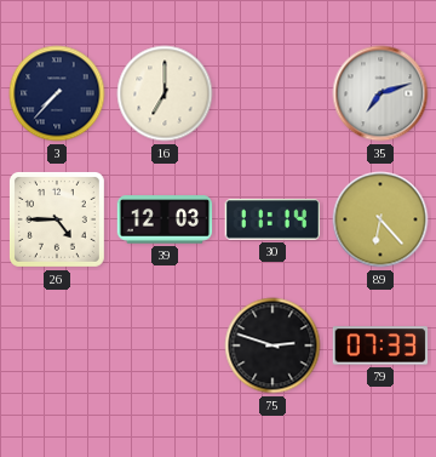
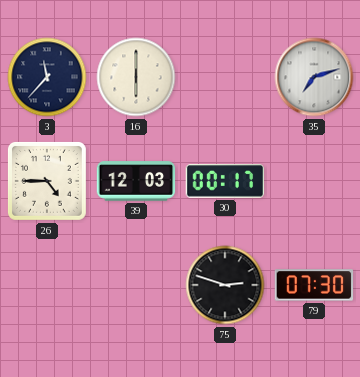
3: 7:37 -> 11:37
16: 7:00 -> 6:00
30: 11:14 -> 00:17
89: 6:23 -> none
79: 07:33 -> 07:30
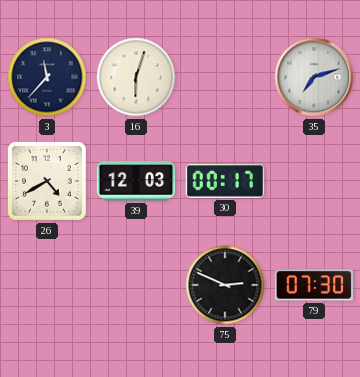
16: 6:00 -> 6:03
26: 4:45 -> 4:40
75: 2:48 -> 2:49
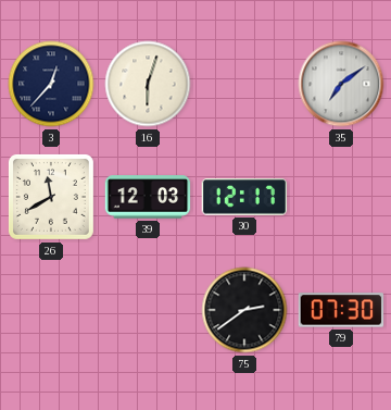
3: 11:37 -> 12:37
35: 7:12 -> 7:09
26: 4:40 -> 11:40
30: 00:17 -> 12:17
75: 2:49 -> 2:39
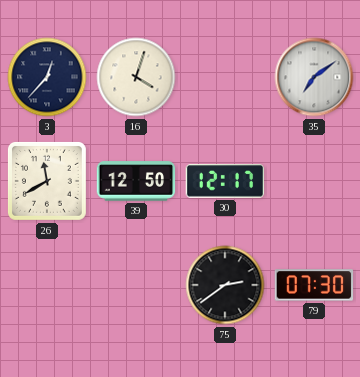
16: 6:03 -> 4:03
39: 12:03 -> 12:50
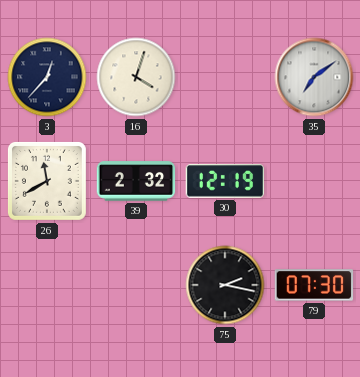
39: 12:50 -> 2:32
30: 12:17 -> 12:19
75: 2:39 -> 2:17
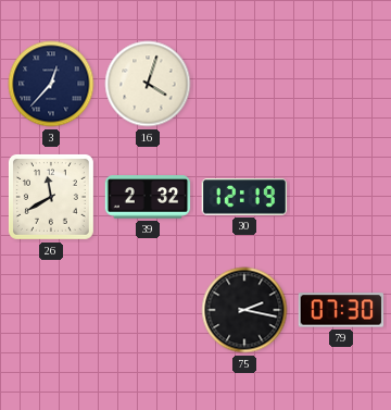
35: 7:09 -> none
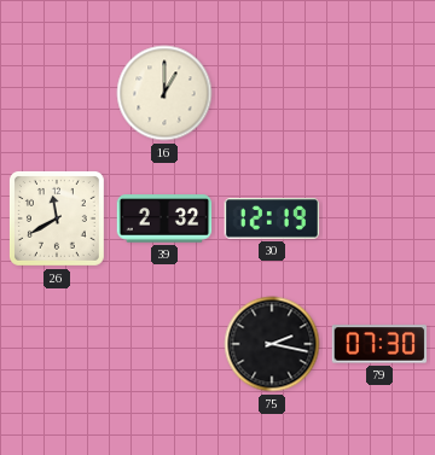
3: 12:37 -> none
16: 4:03 -> 1:00
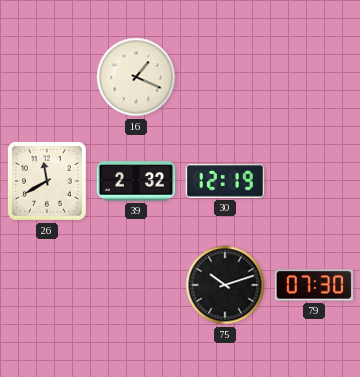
16: 1:00 -> 1:19
75: 2:17 -> 10:12
